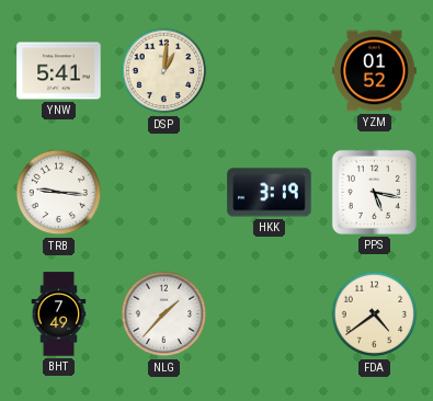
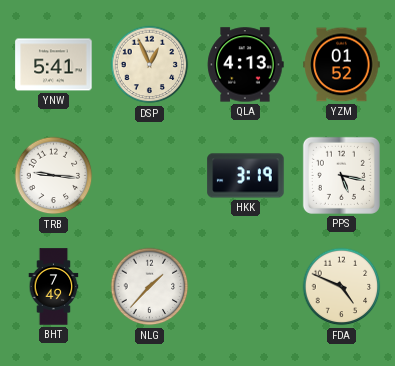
DSP: 1:01 -> 12:56
QLA: none -> 4:13
FDA: 4:39 -> 4:49
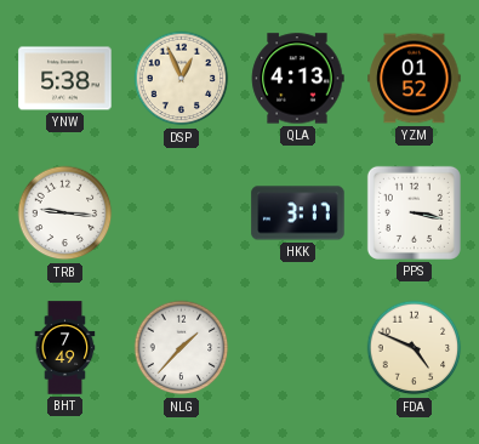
YNW: 5:41 -> 5:38
HKK: 3:19 -> 3:17
PPS: 5:17 -> 3:17
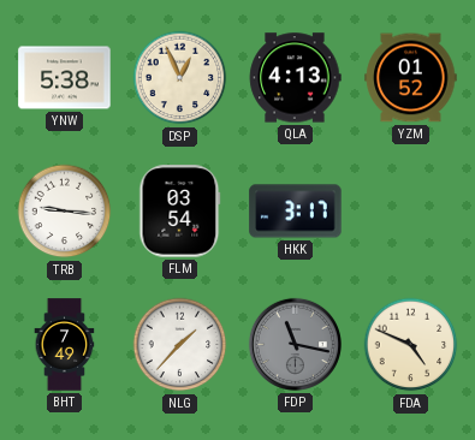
FLM: none -> 03:54
PPS: 3:17 -> none
FDP: none -> 11:17
